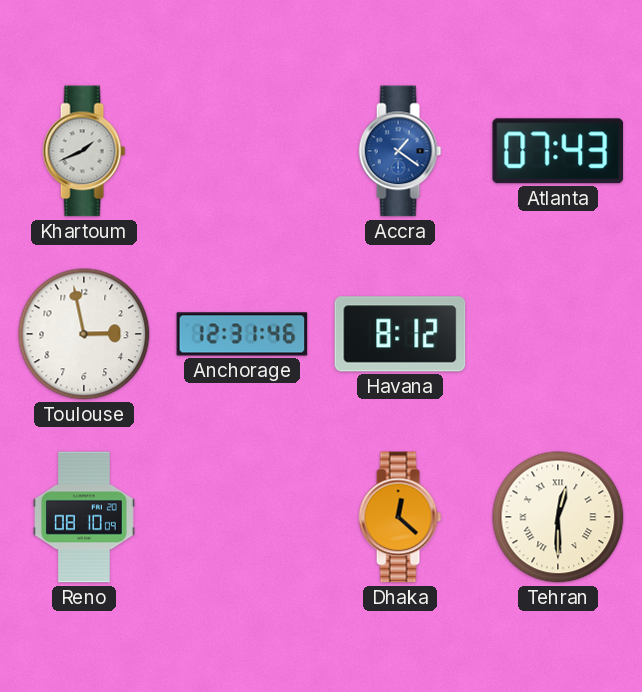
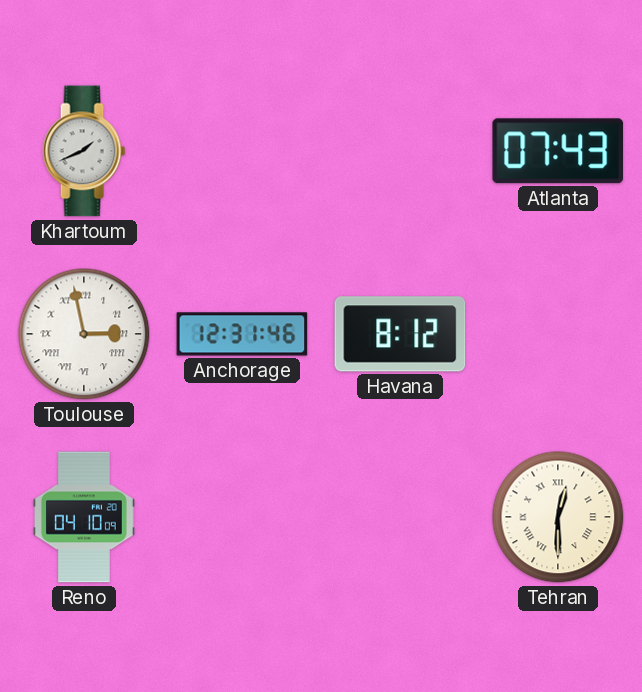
Accra: 1:21 -> none
Toulouse numerals: Arabic -> Roman
Reno: 08:10 -> 04:10
Dhaka: 12:22 -> none
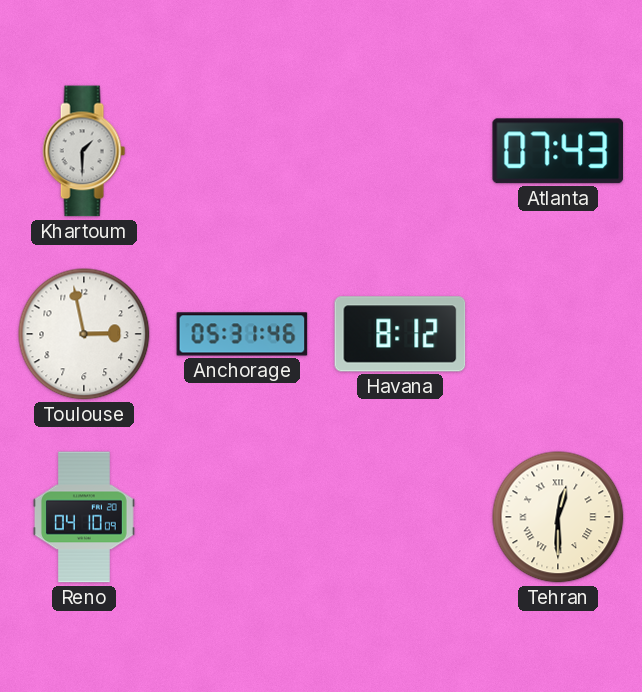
Khartoum: 1:41 -> 1:30
Toulouse numerals: Roman -> Arabic
Anchorage: 12:31 -> 05:31
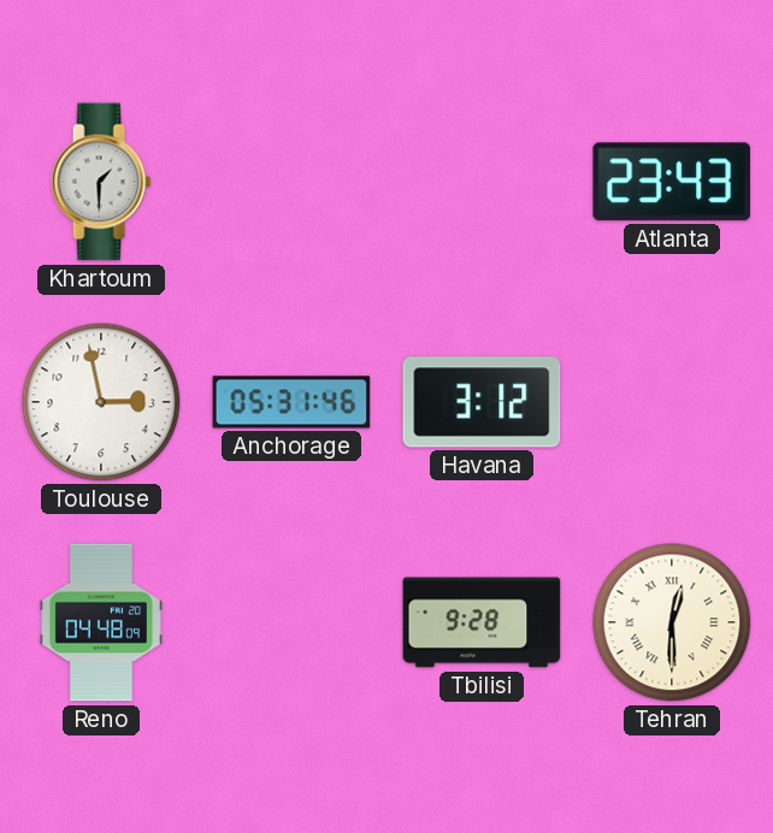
Atlanta: 07:43 -> 23:43
Havana: 8:12 -> 3:12
Reno: 04:10 -> 04:48
Tbilisi: none -> 9:28
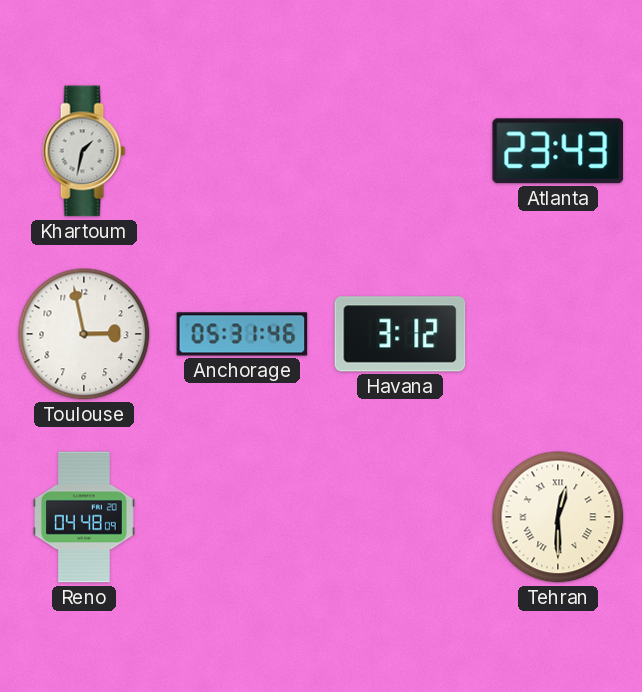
Khartoum: 1:30 -> 1:32
Tbilisi: 9:28 -> none
